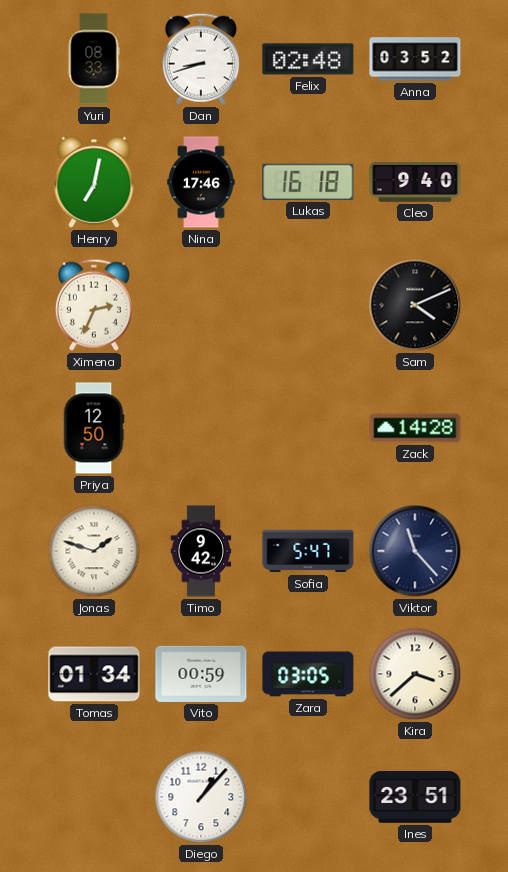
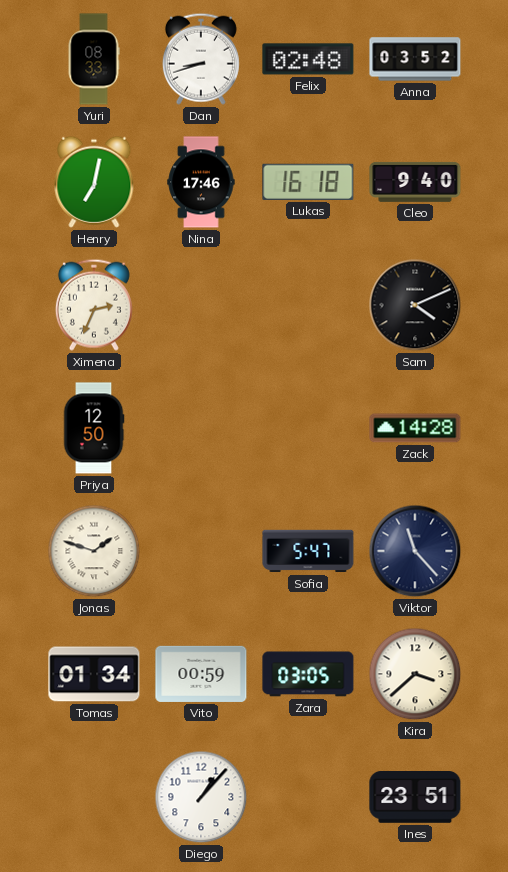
Timo: 9:42 -> none
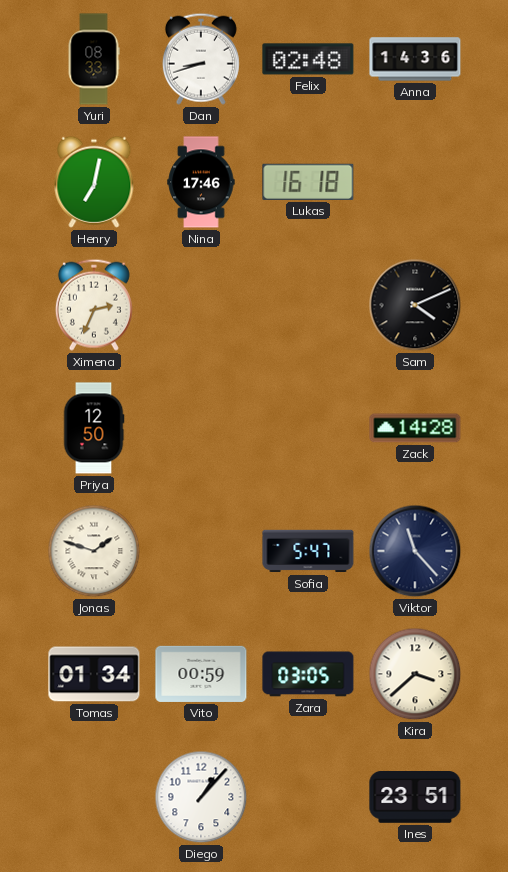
Anna: 03:52 -> 14:36
Cleo: 9:40 -> none
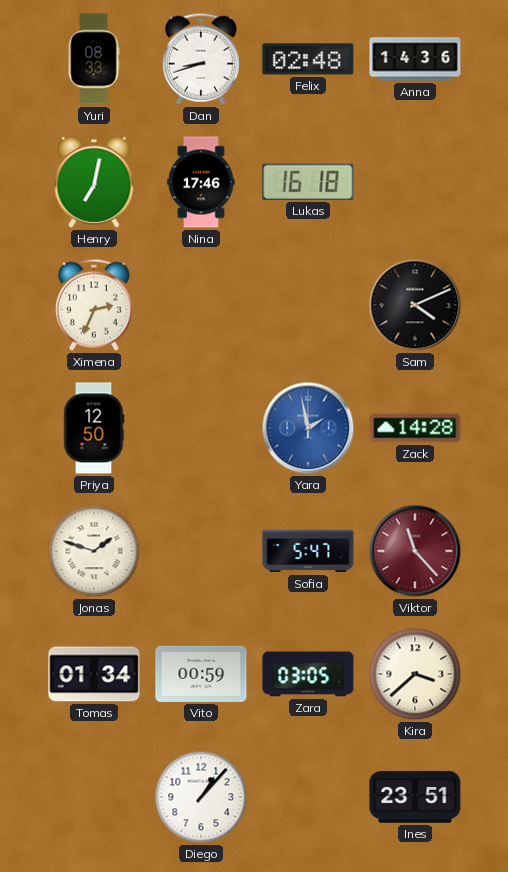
Yara: none -> 1:58
Viktor dial: navy -> burgundy
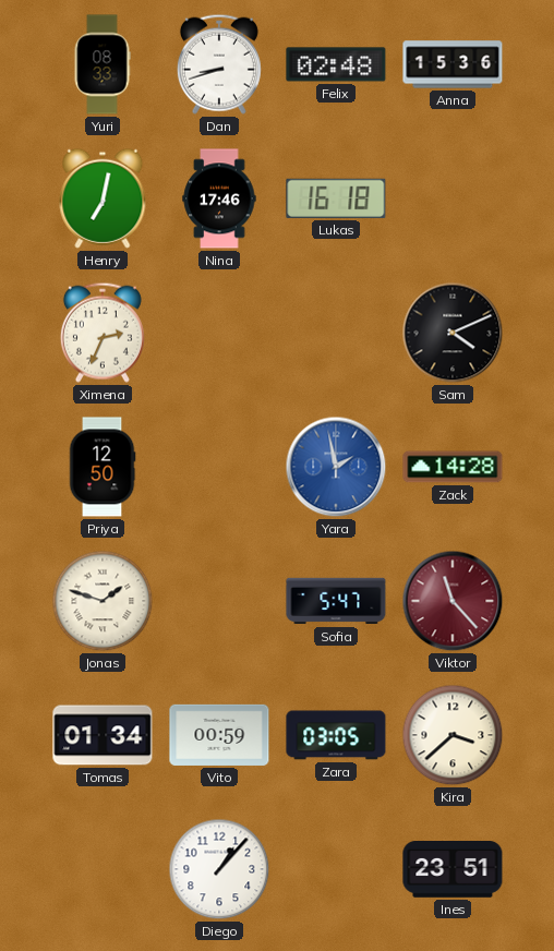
Anna: 14:36 -> 15:36
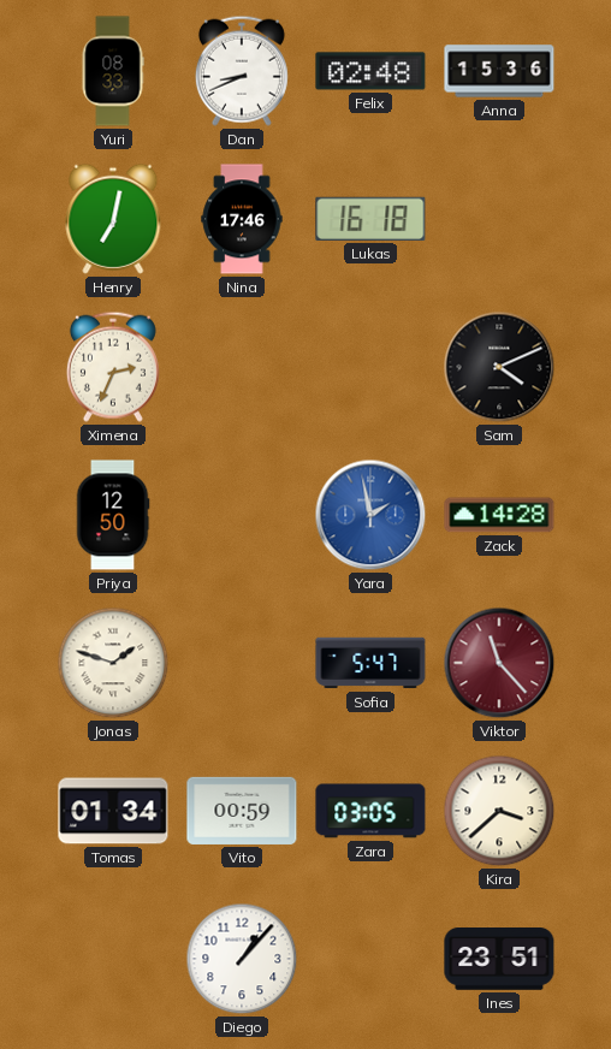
Dan: 8:42 -> 8:41
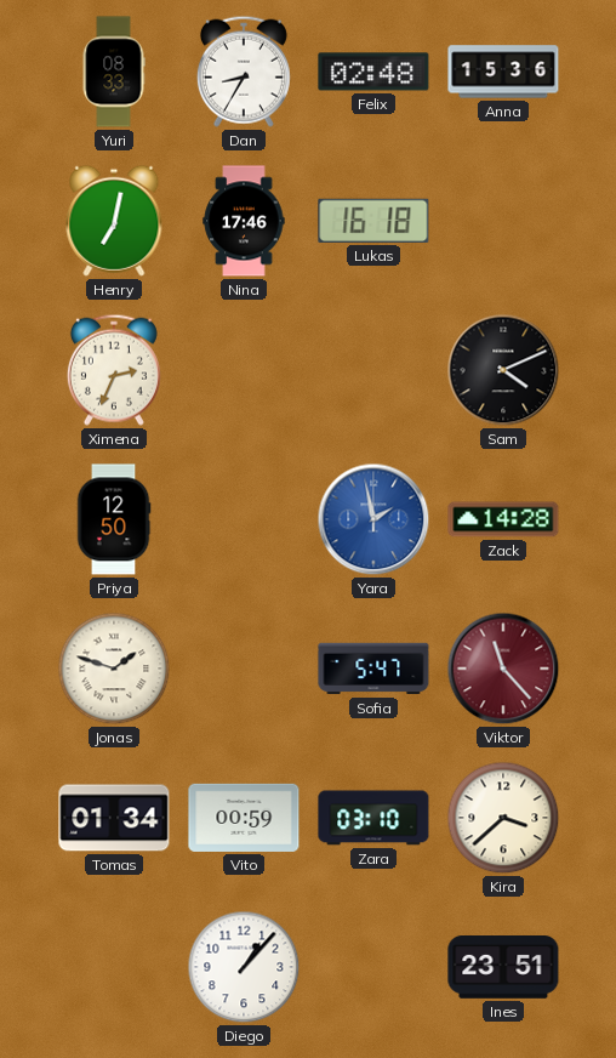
Dan: 8:41 -> 8:35
Zara: 03:05 -> 03:10
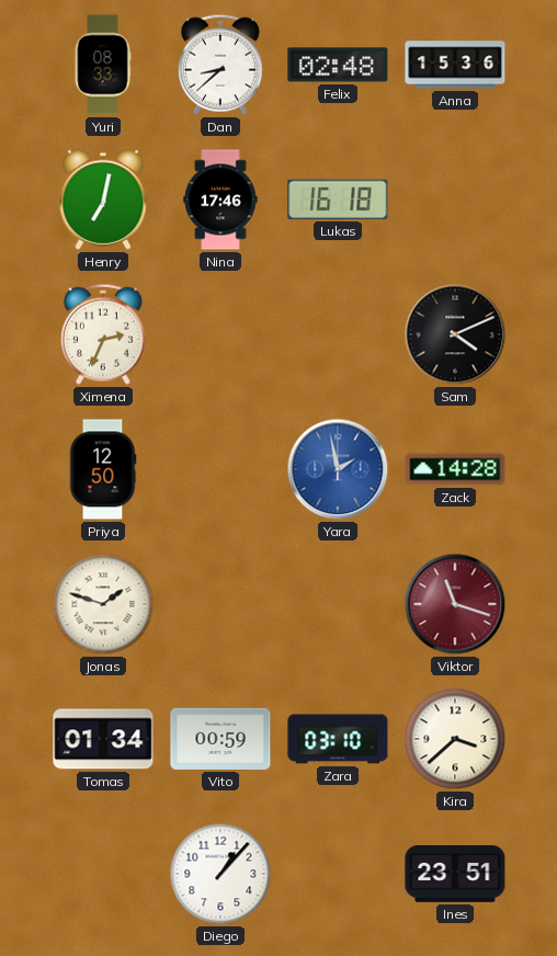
Dan: 8:35 -> 8:38
Sofia: 5:47 -> none
Viktor: 11:23 -> 11:18
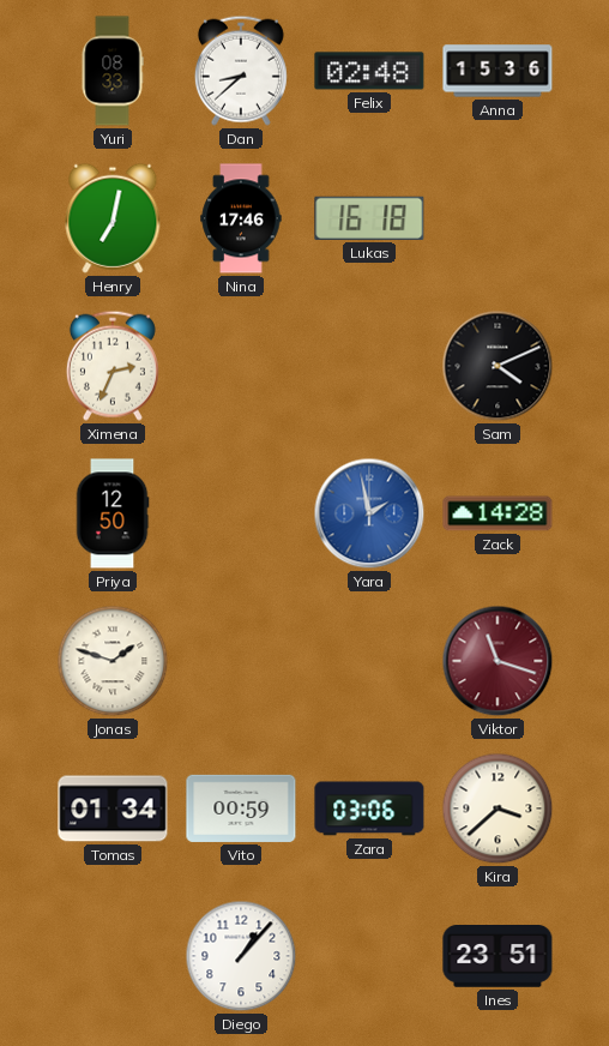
Zara: 03:10 -> 03:06
